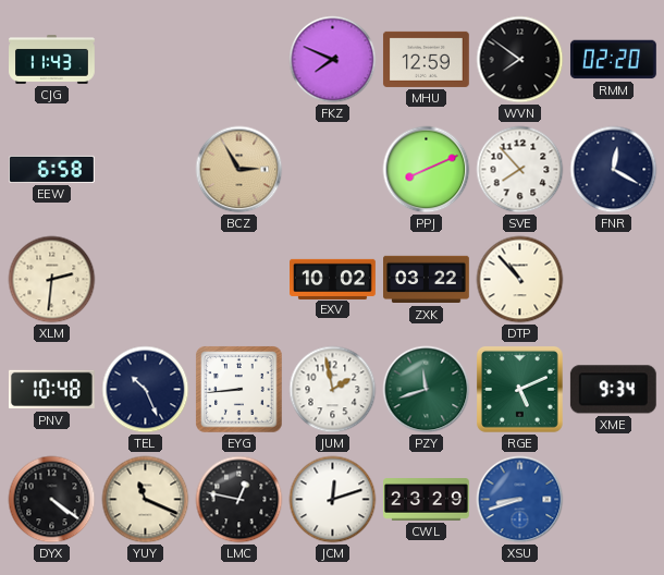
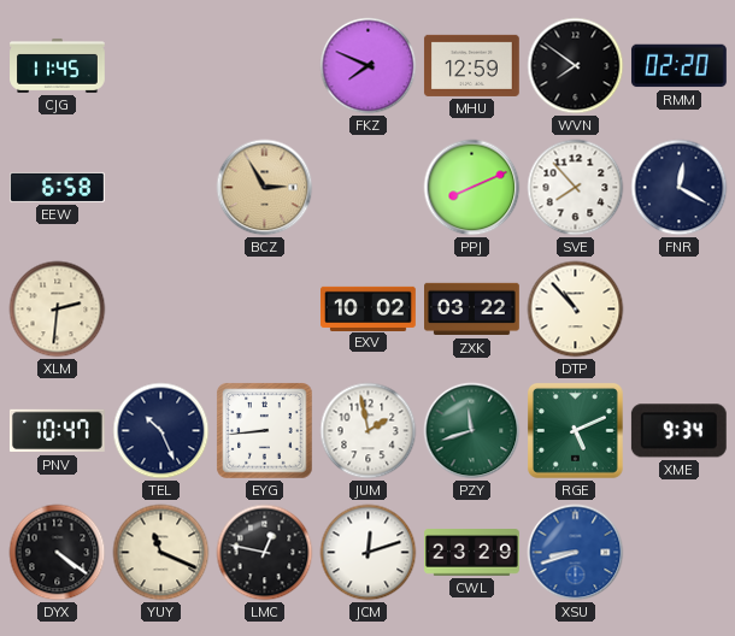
CJG: 11:43 -> 11:45
PNV: 10:48 -> 10:47
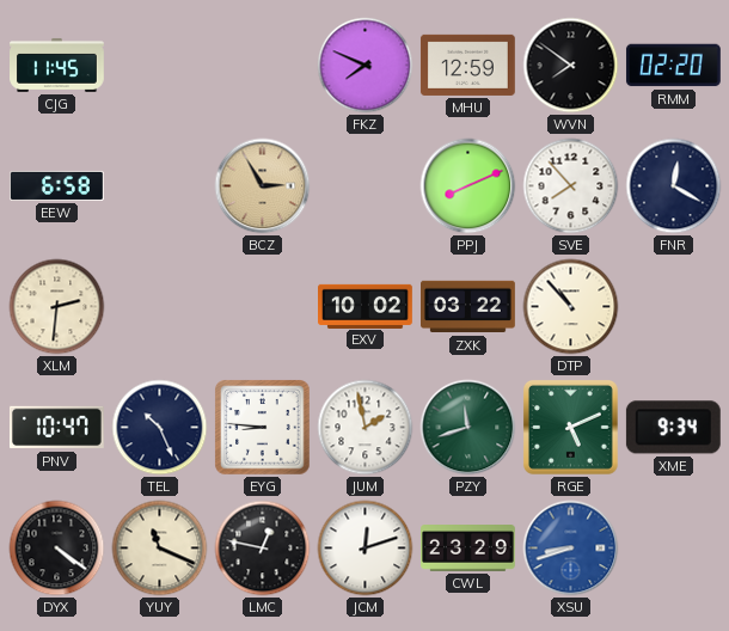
EYG: 8:44 -> 8:46
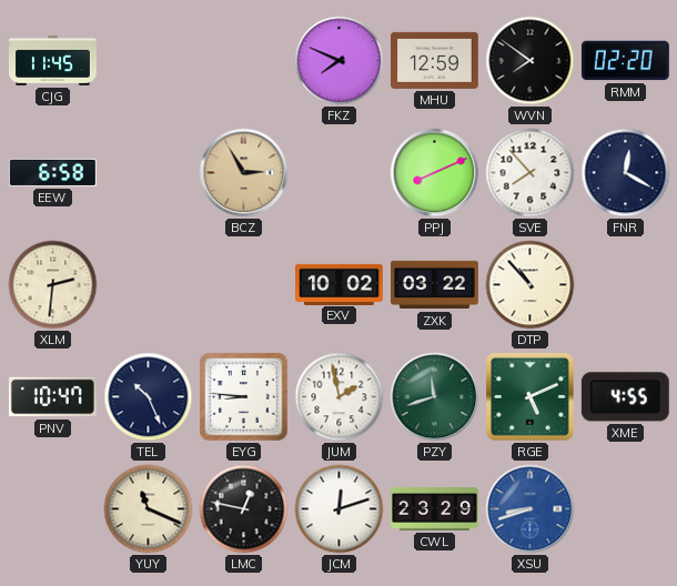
XME: 9:34 -> 4:55
DYX: 4:21 -> none
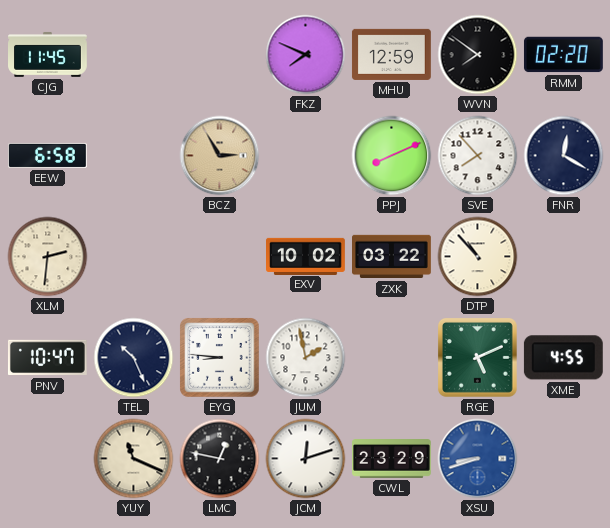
PZY: 11:42 -> none
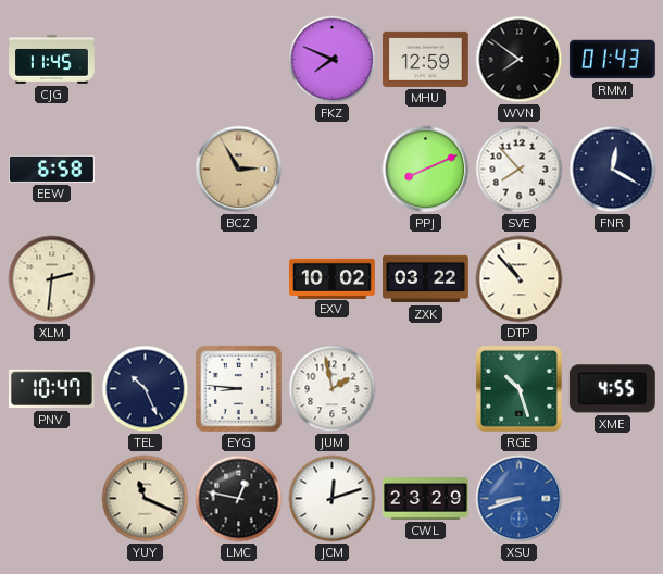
RMM: 02:20 -> 01:43
RGE: 5:11 -> 10:27
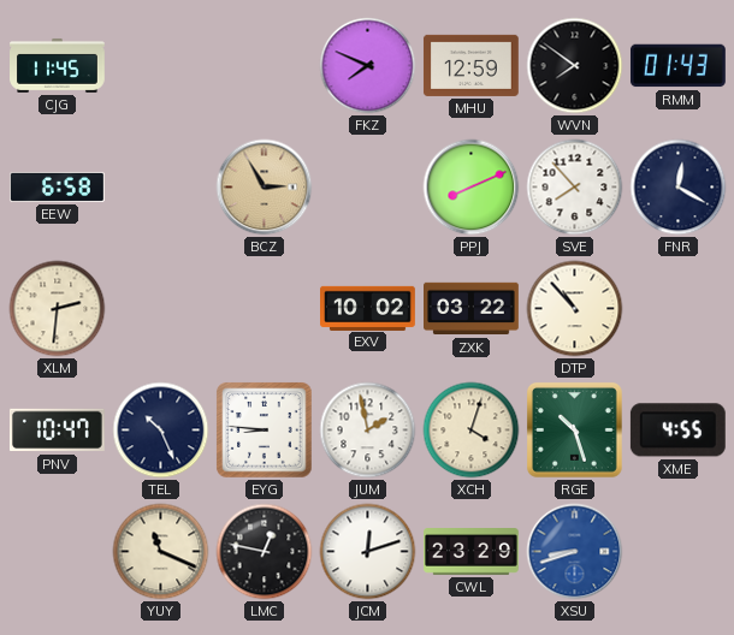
XCH: none -> 4:03
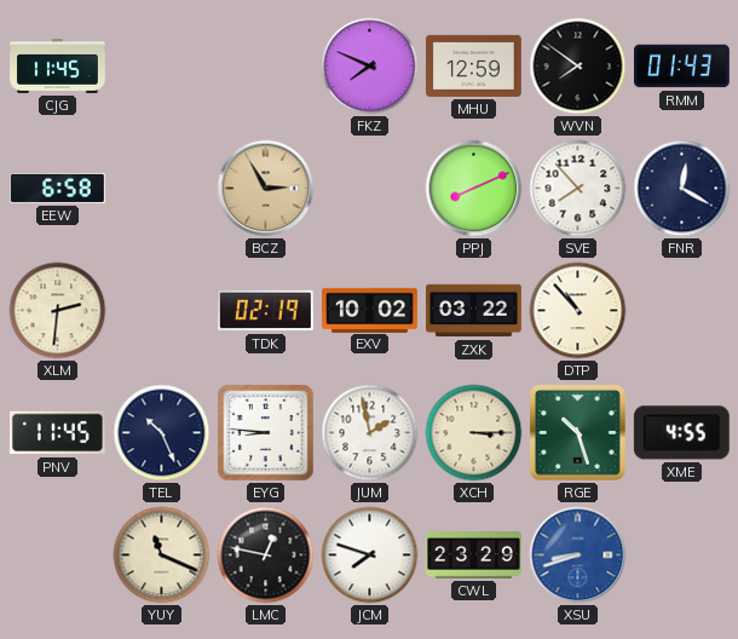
TDK: none -> 02:19
PNV: 10:47 -> 11:45
XCH: 4:03 -> 3:15
JCM: 12:12 -> 7:48
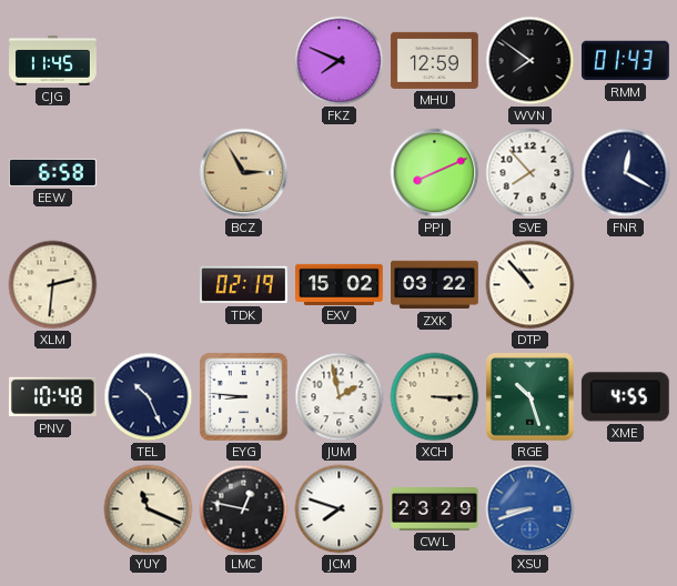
EXV: 10:02 -> 15:02
PNV: 11:45 -> 10:48
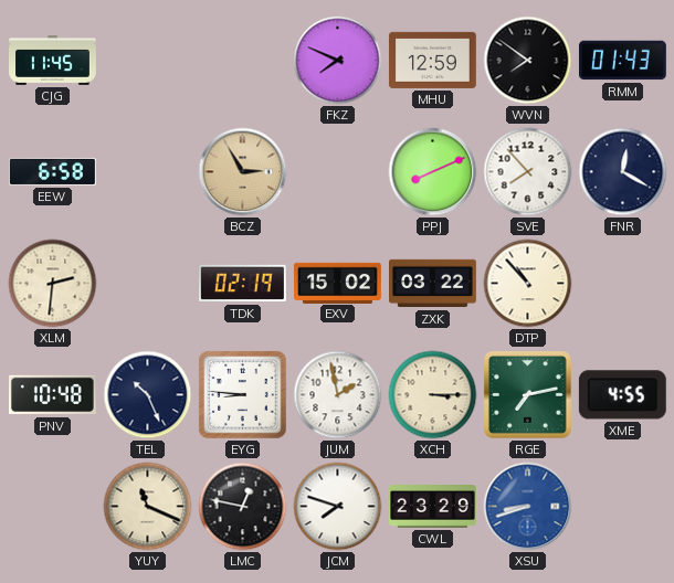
RGE: 10:27 -> 7:13
